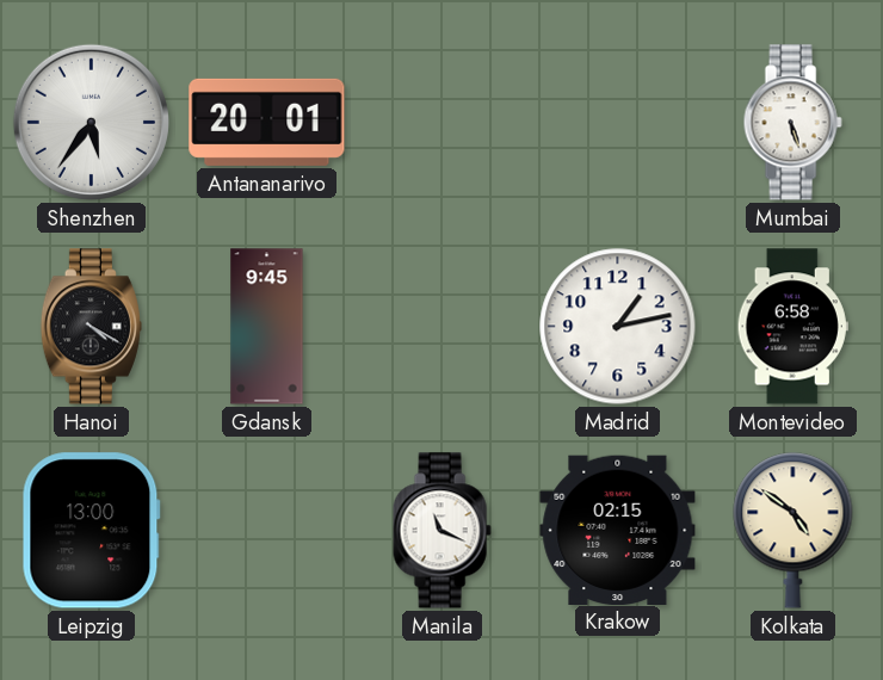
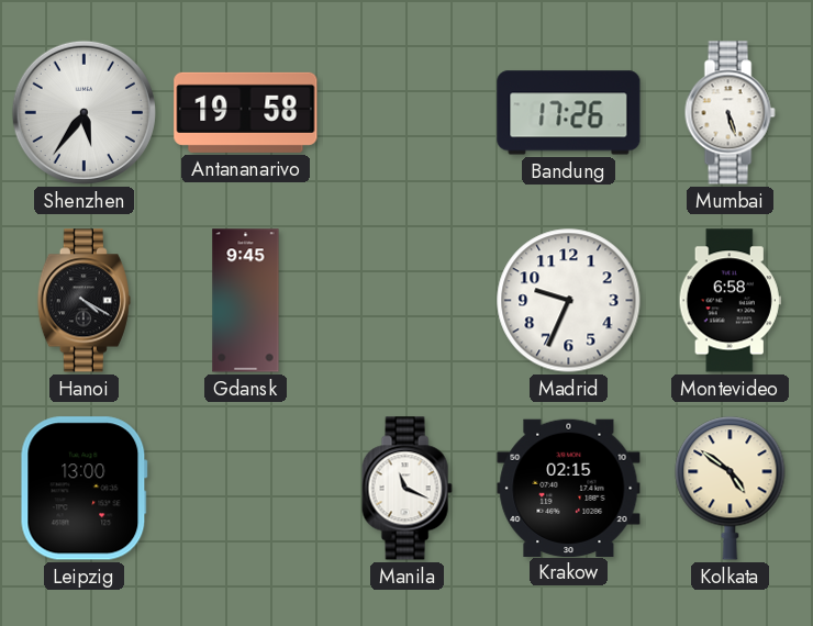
Antananarivo: 20:01 -> 19:58
Bandung: none -> 17:26
Madrid: 1:13 -> 9:34
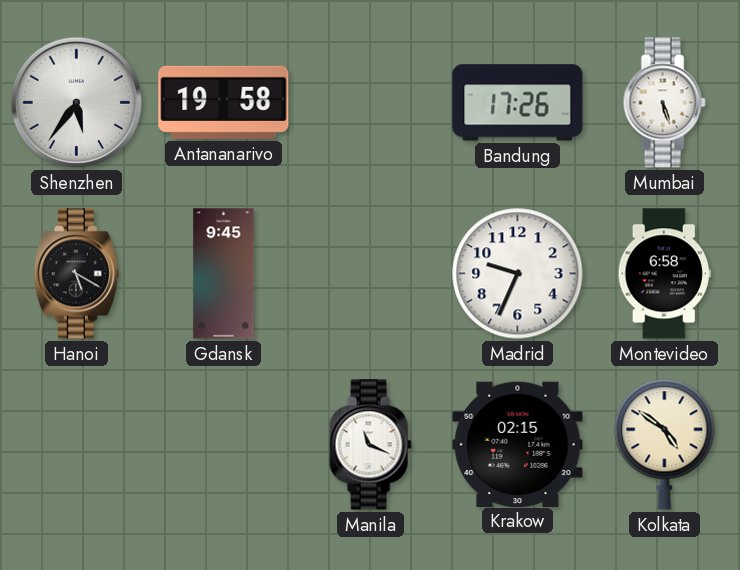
Hanoi: 4:20 -> 5:20
Leipzig: 13:00 -> none
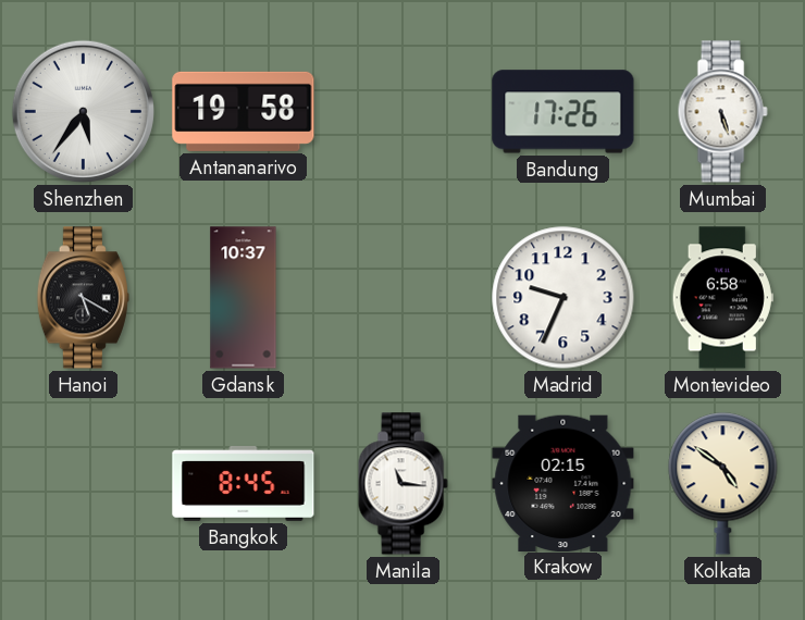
Gdansk: 9:45 -> 10:37
Bangkok: none -> 8:45
Manila: 11:19 -> 11:16
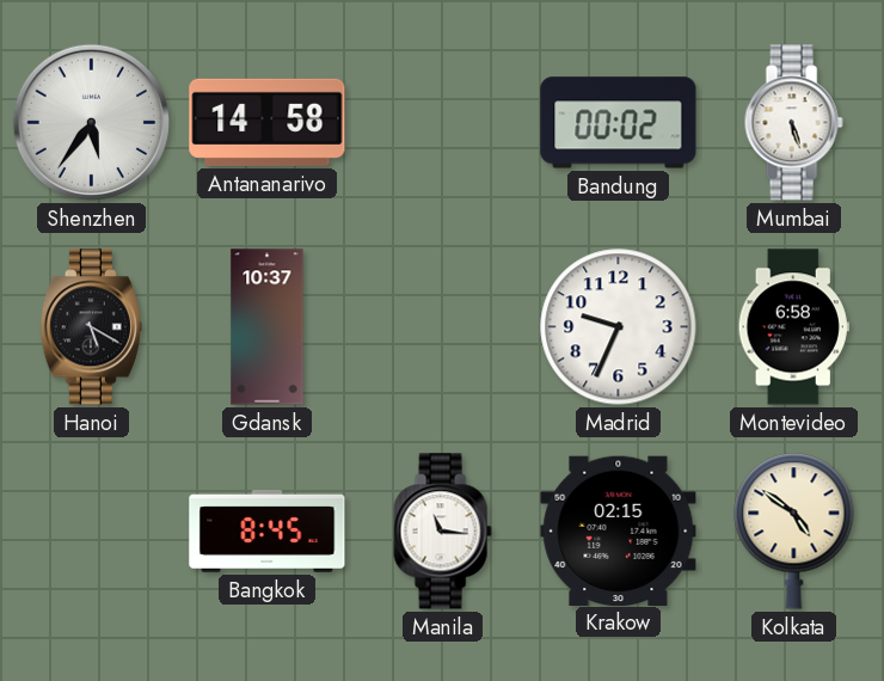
Antananarivo: 19:58 -> 14:58
Bandung: 17:26 -> 00:02
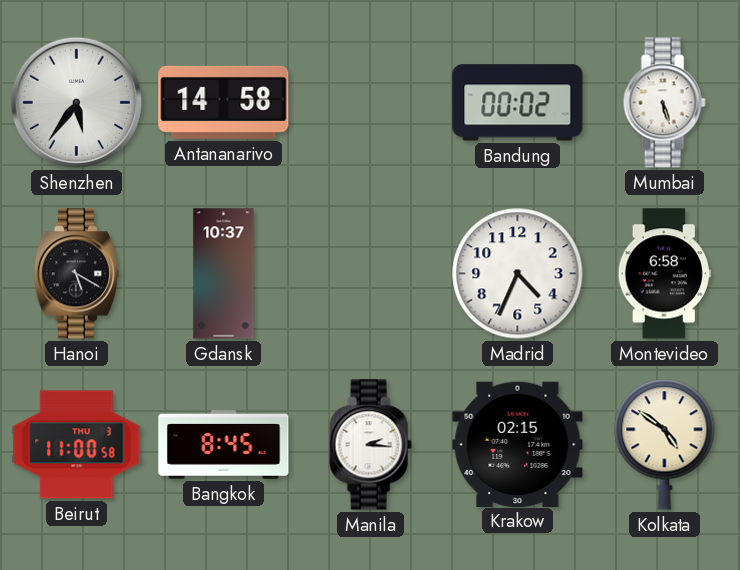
Madrid: 9:34 -> 4:34
Beirut: none -> 11:00
Manila: 11:16 -> 2:16
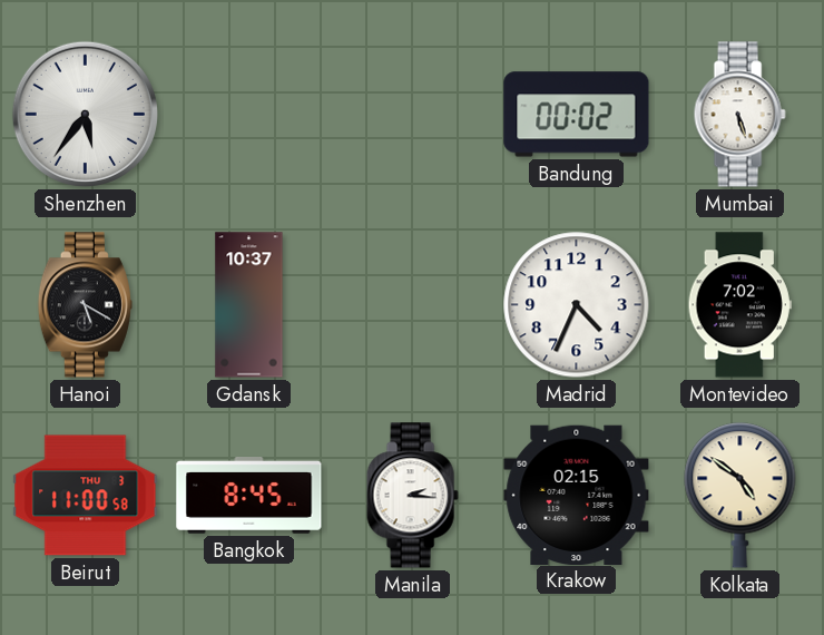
Antananarivo: 14:58 -> none
Montevideo: 6:58 -> 7:02
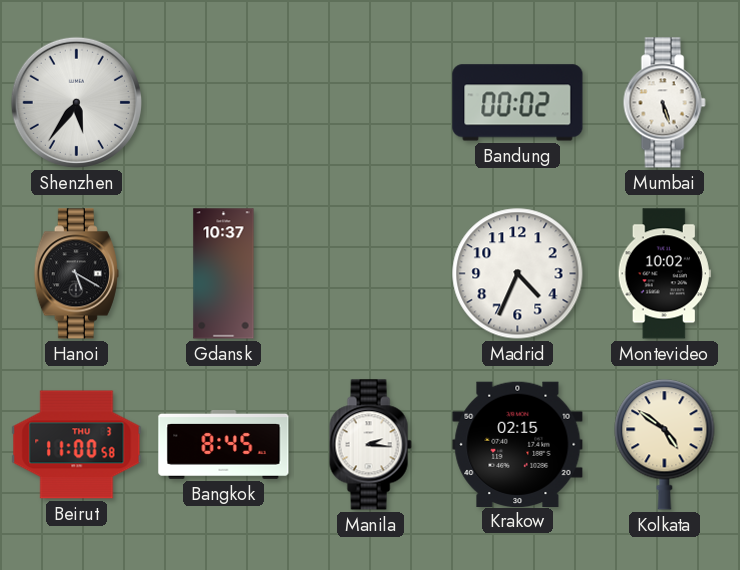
Montevideo: 7:02 -> 10:02
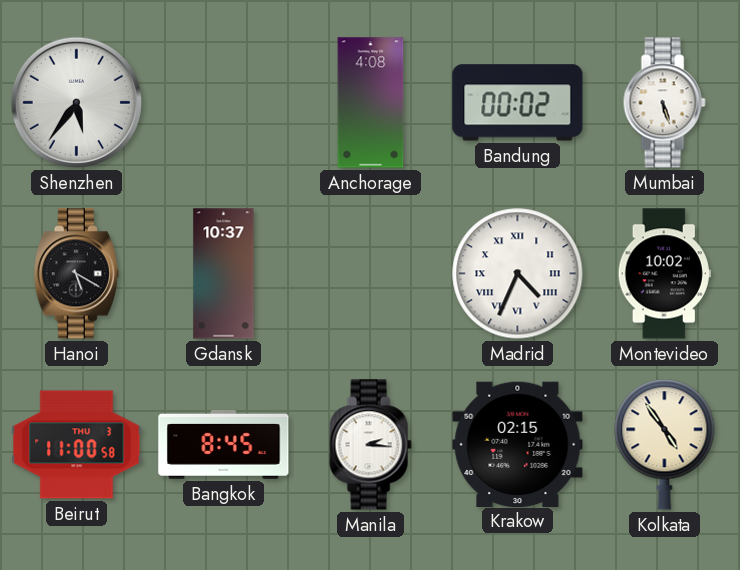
Anchorage: none -> 4:08
Madrid numerals: Arabic -> Roman
Kolkata: 4:51 -> 4:54
